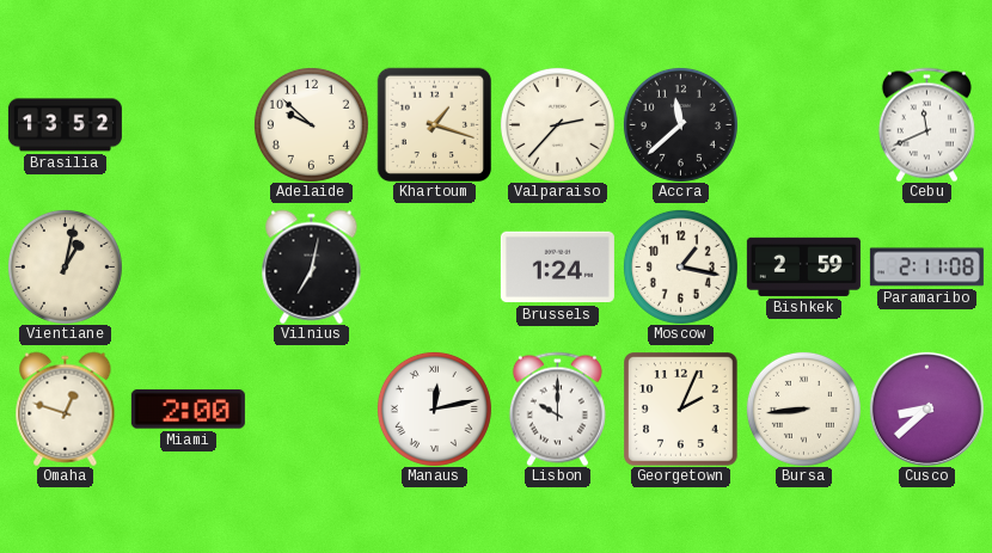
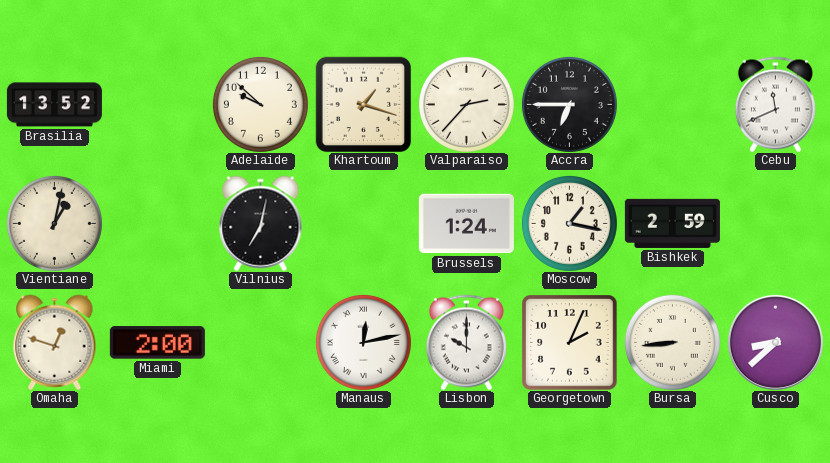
Accra: 11:38 -> 6:45
Paramaribo: 2:11 -> none
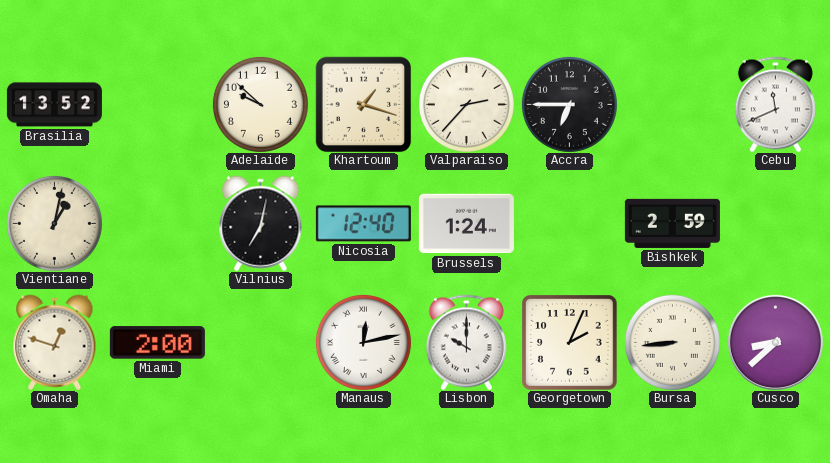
Nicosia: none -> 12:40
Moscow: 1:17 -> none
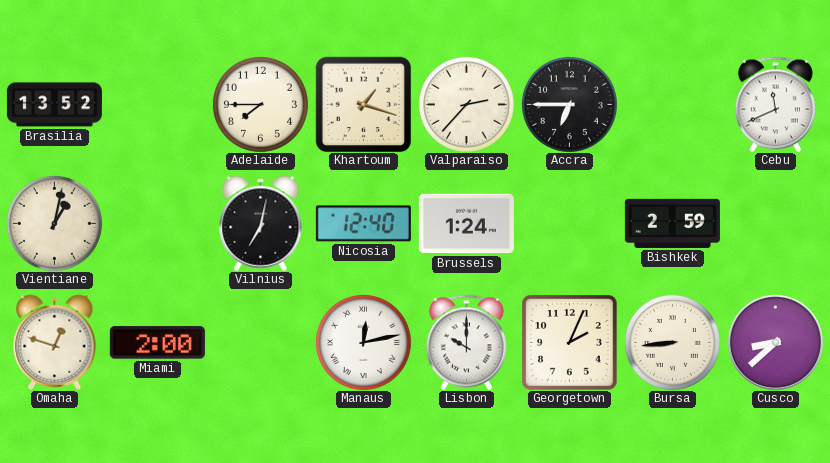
Adelaide: 9:52 -> 7:45
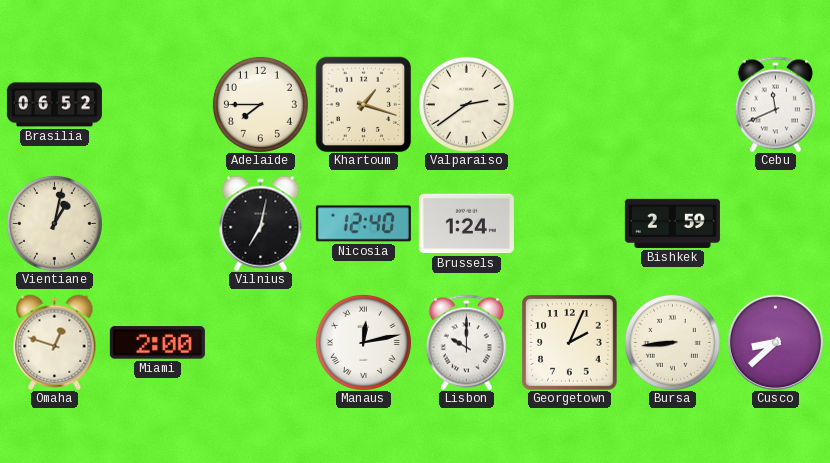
Brasilia: 13:52 -> 06:52
Valparaiso: 2:37 -> 2:39
Accra: 6:45 -> none
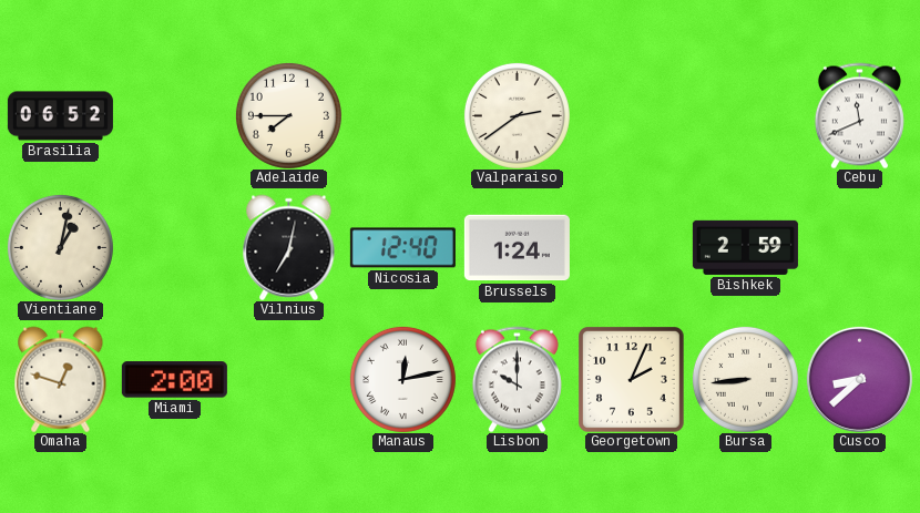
Khartoum: 1:18 -> none
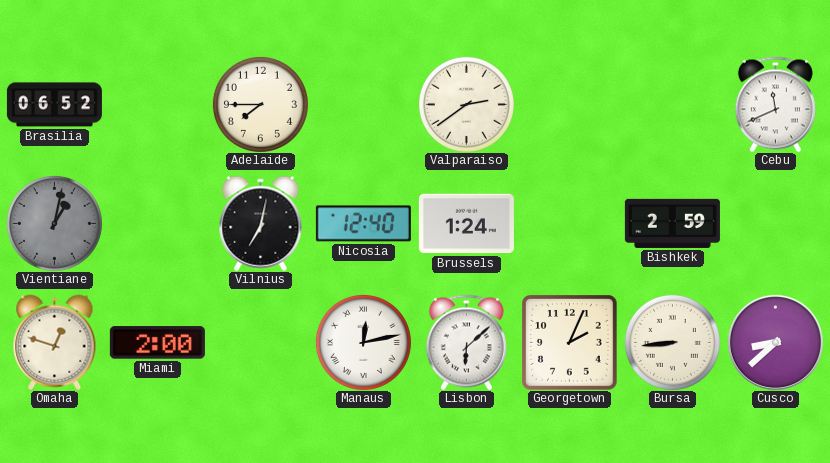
Vientiane dial: cream -> grey
Lisbon: 10:00 -> 6:08
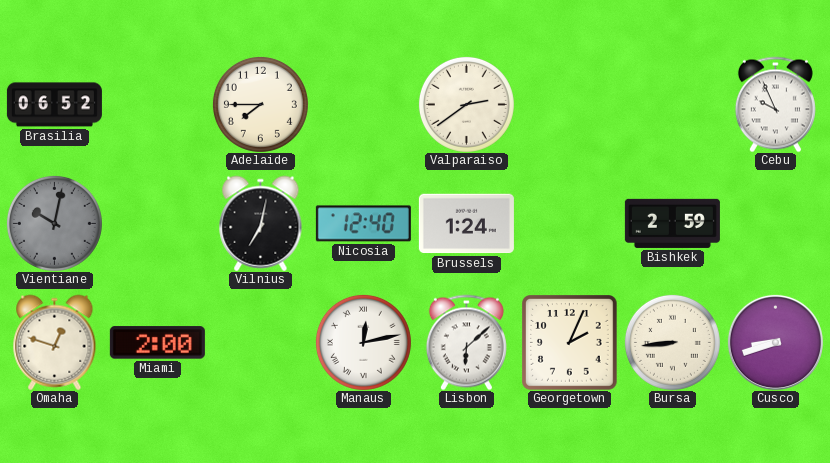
Cebu: 11:41 -> 9:56
Vientiane: 1:02 -> 10:02
Cusco: 8:38 -> 8:42
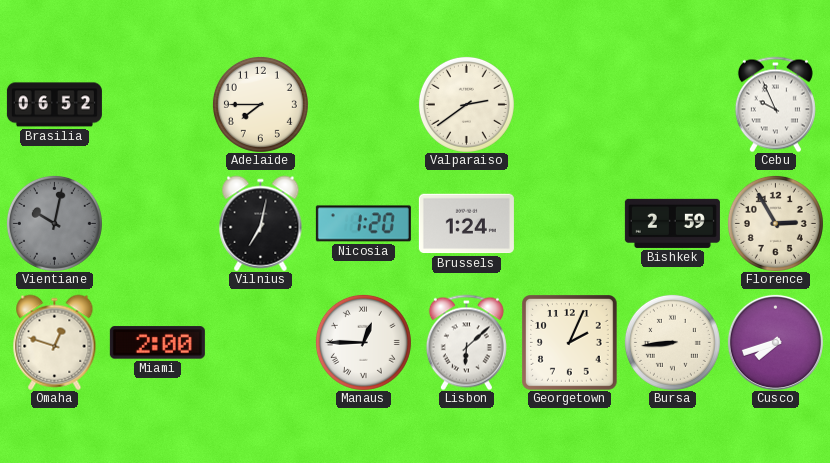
Nicosia: 12:40 -> 1:20
Florence: none -> 2:55
Manaus: 12:13 -> 12:45
Cusco: 8:42 -> 7:42
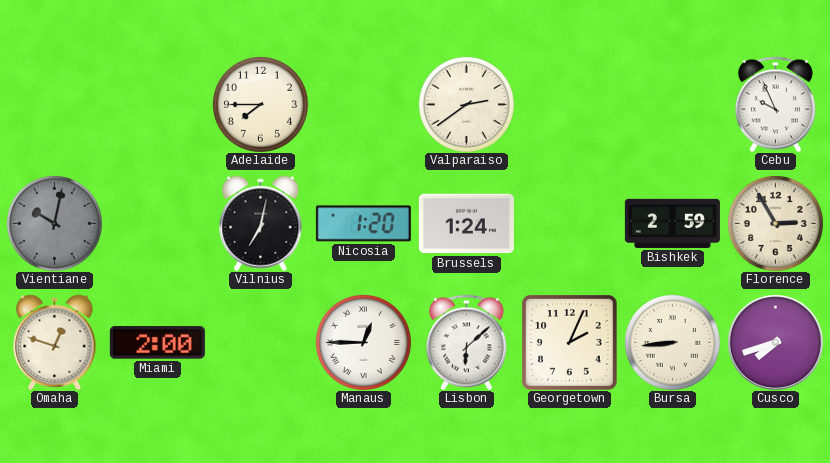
Brasilia: 06:52 -> none
